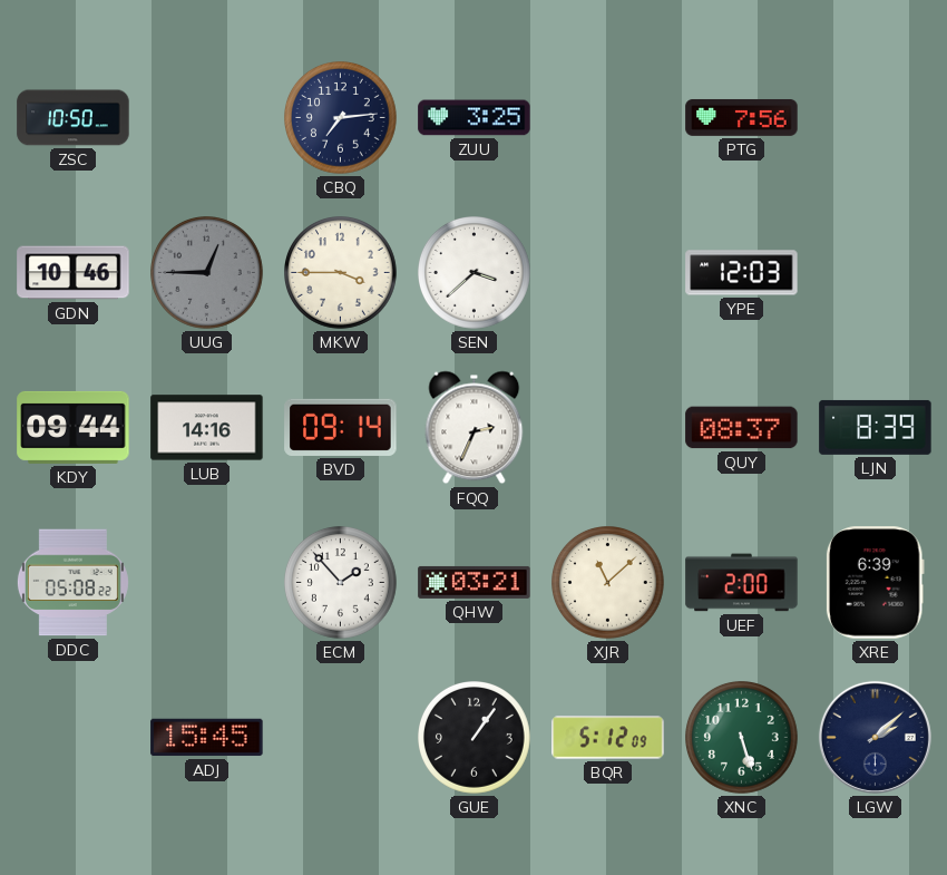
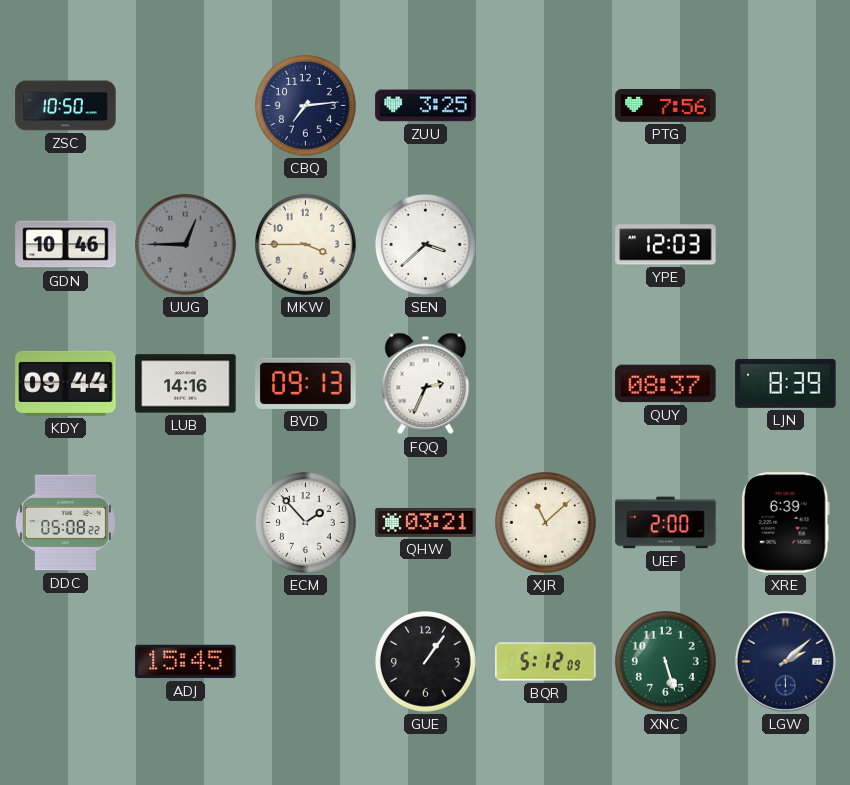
BVD: 09:14 -> 09:13
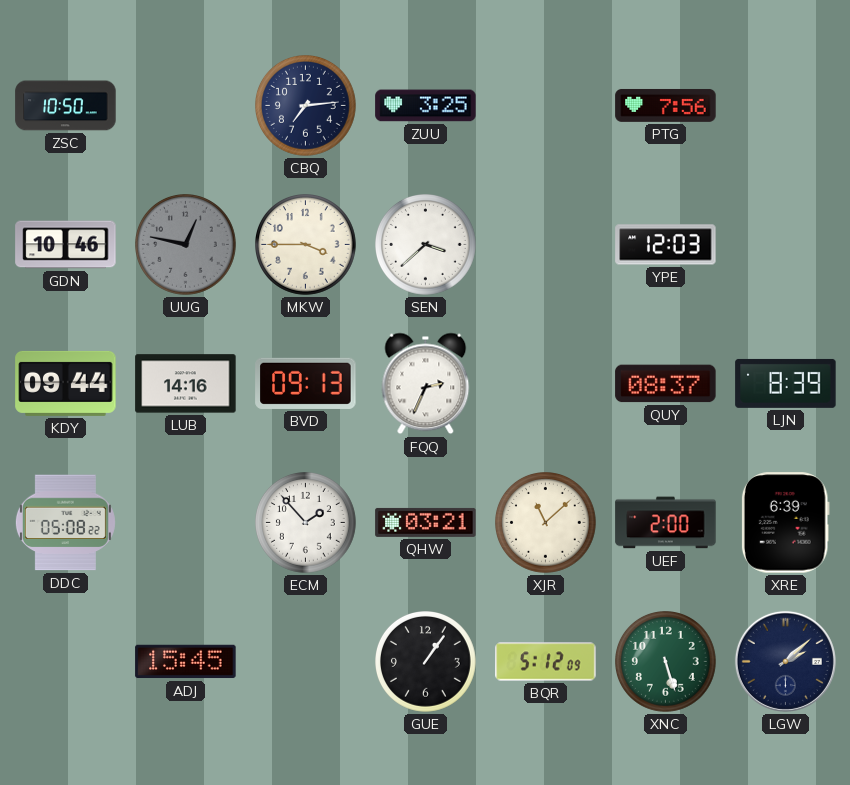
UUG: 12:45 -> 12:47
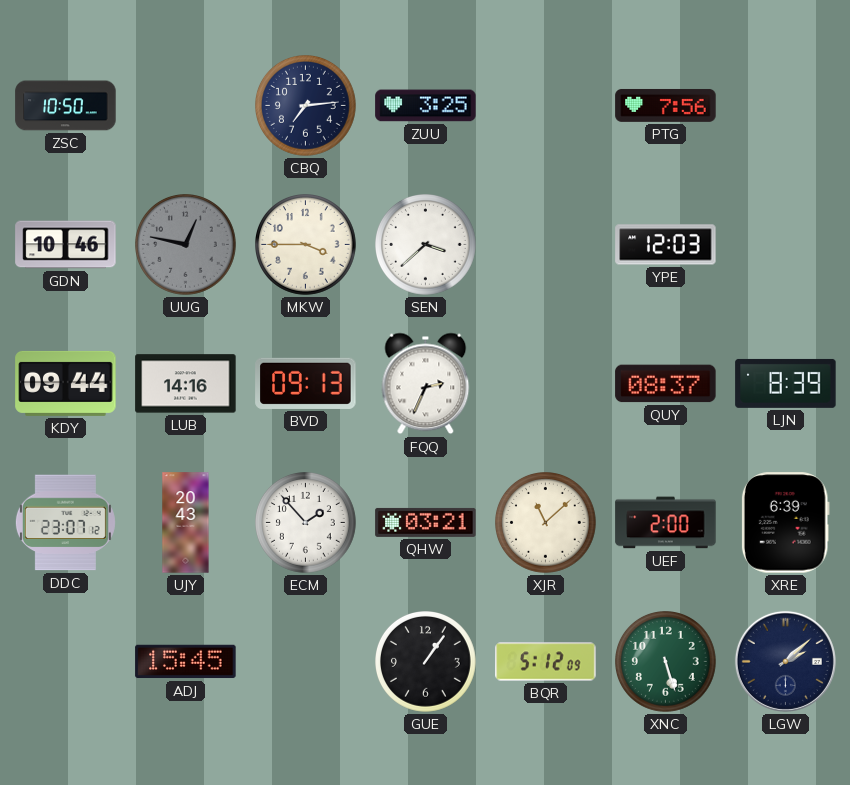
DDC: 05:08 -> 23:07
UJY: none -> 20:43
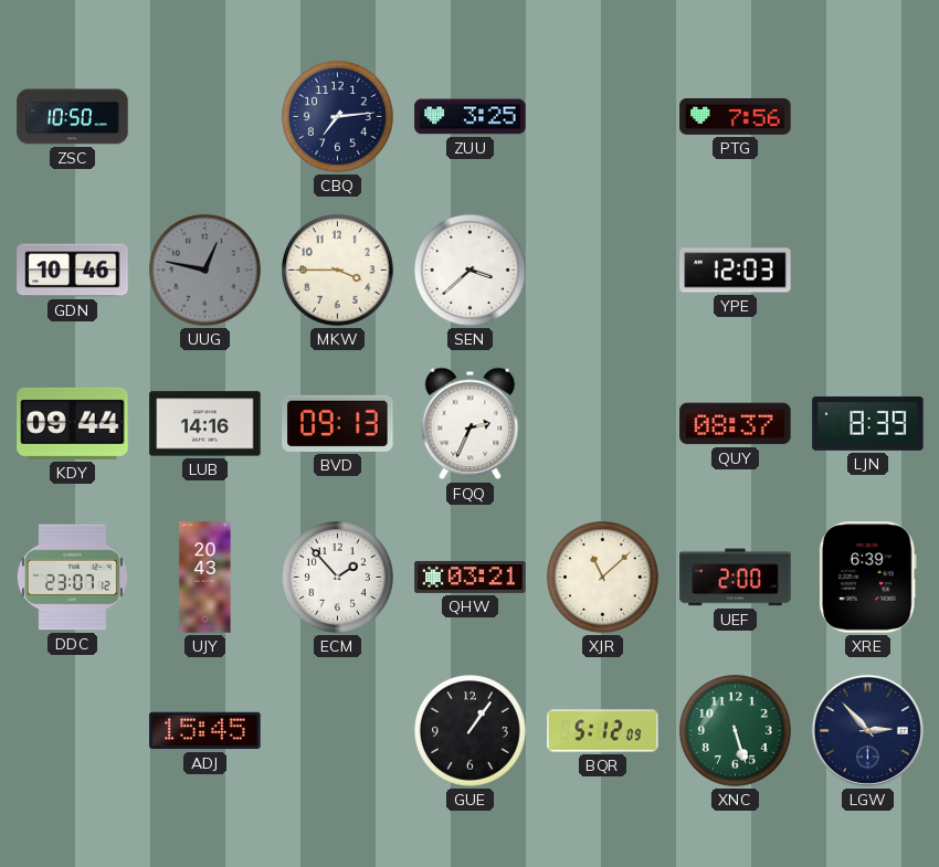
LGW: 2:08 -> 2:53
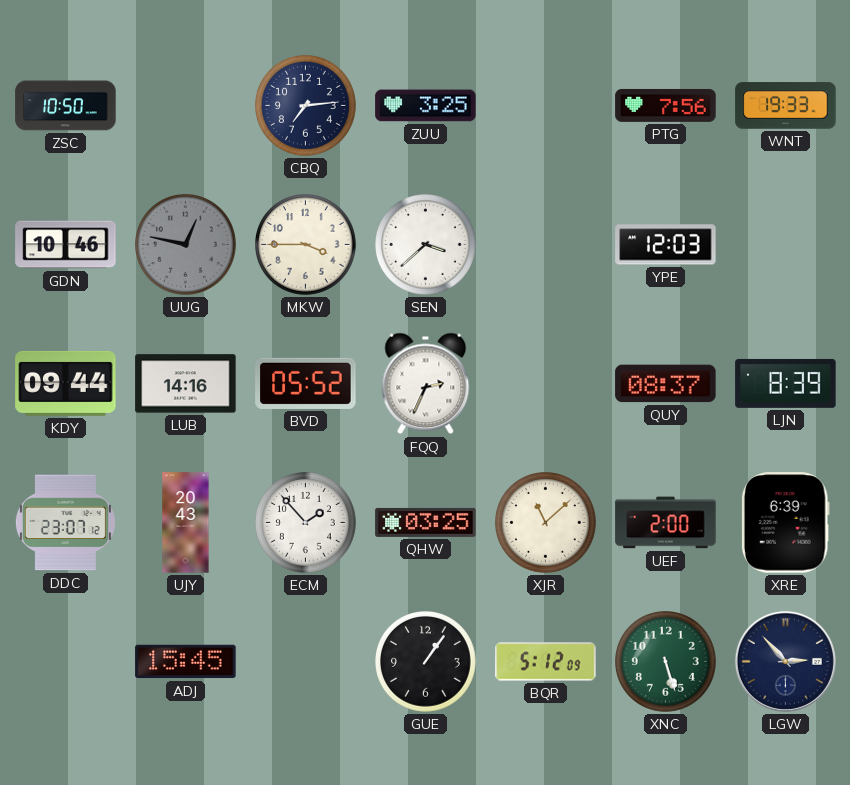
WNT: none -> 19:33
BVD: 09:13 -> 05:52
QHW: 03:21 -> 03:25
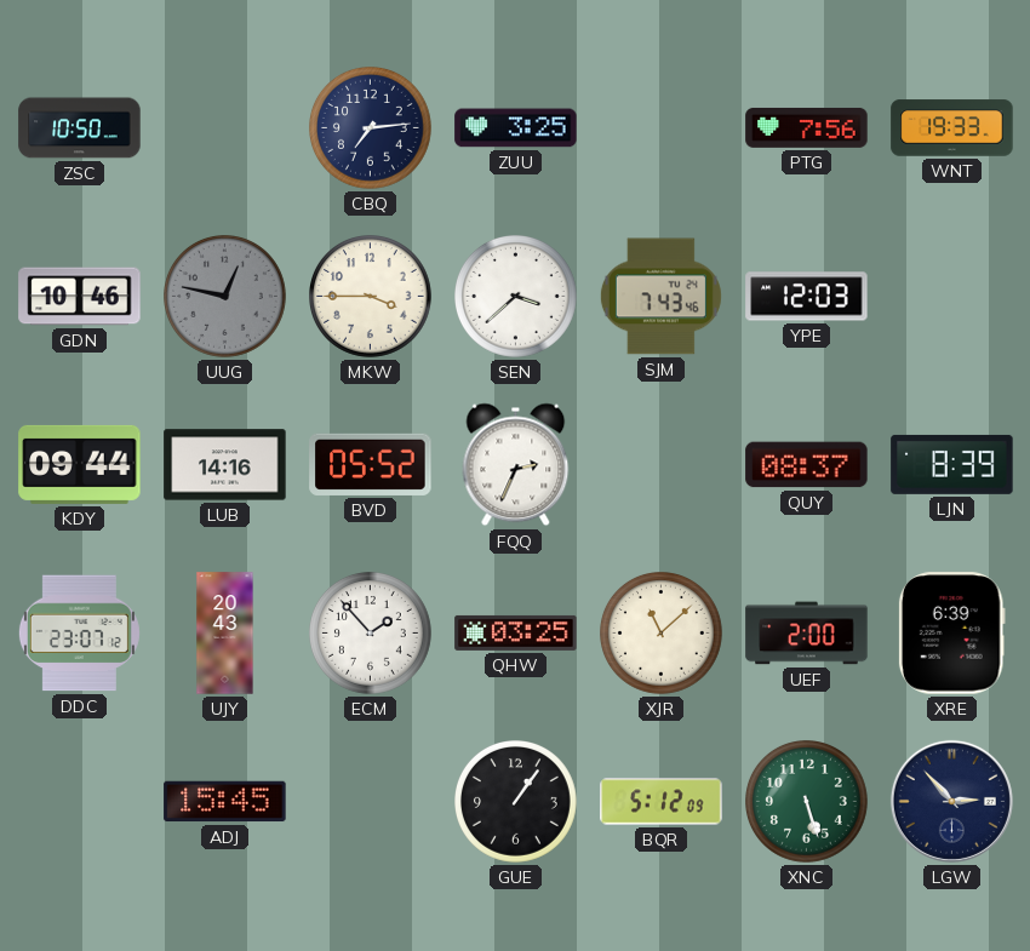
SJM: none -> 7:43
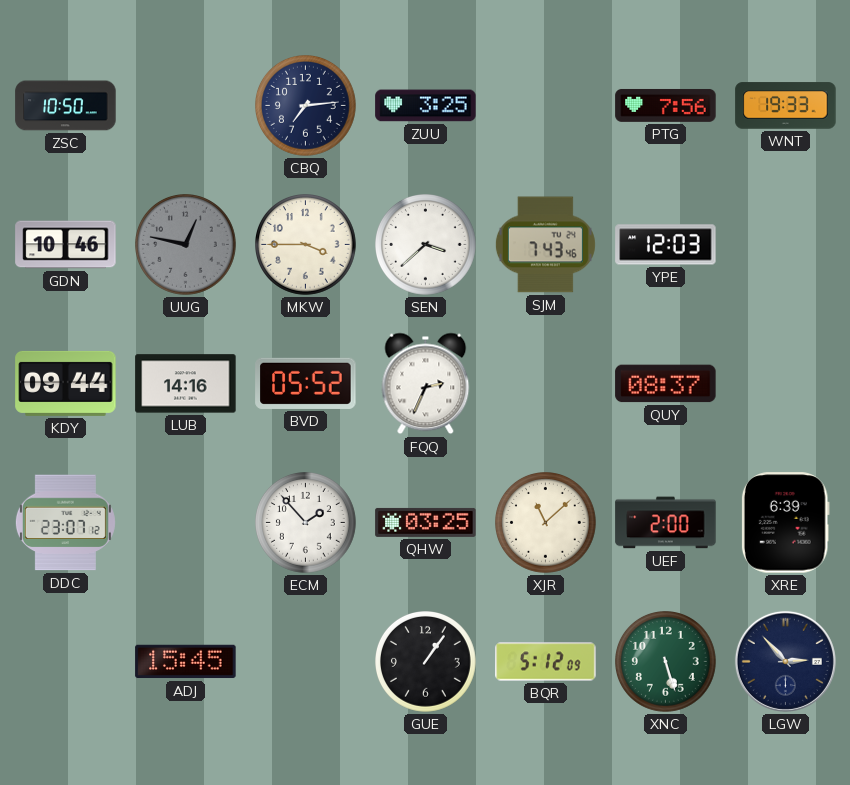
LJN: 8:39 -> none
UJY: 20:43 -> none
